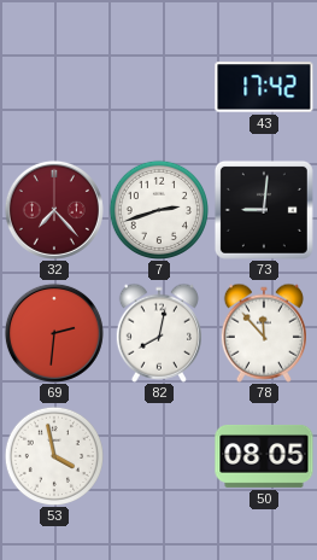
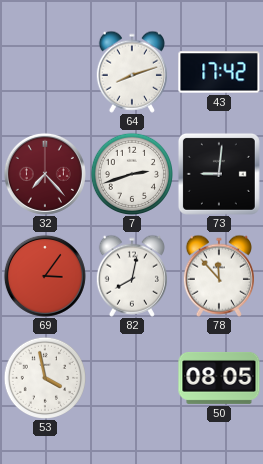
64: none -> 8:12
69: 2:31 -> 3:06
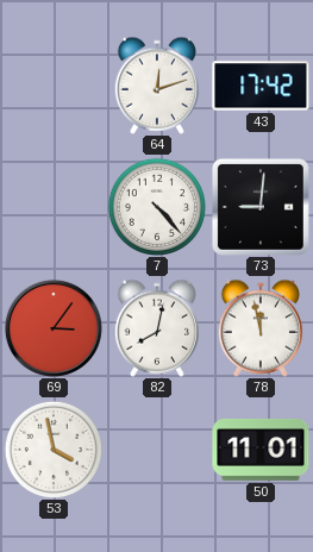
64: 8:12 -> 12:12
32: 7:23 -> none
7: 2:42 -> 4:23
78: 11:53 -> 11:58
50: 08:05 -> 11:01
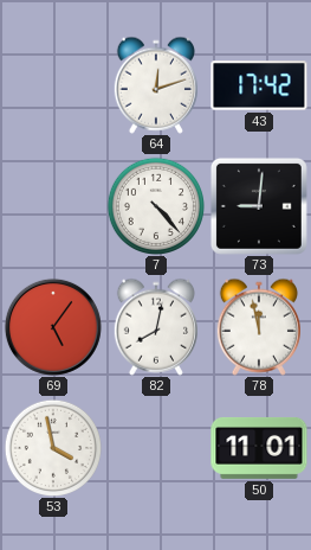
69: 3:06 -> 5:06
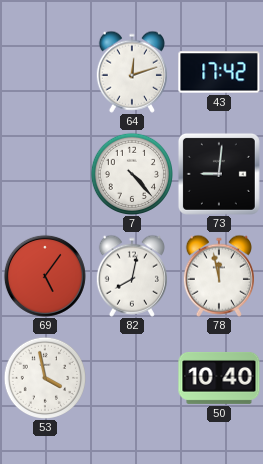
50: 11:01 -> 10:40
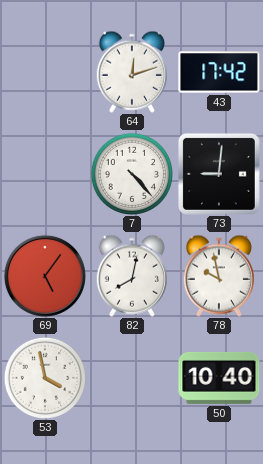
78: 11:58 -> 9:58
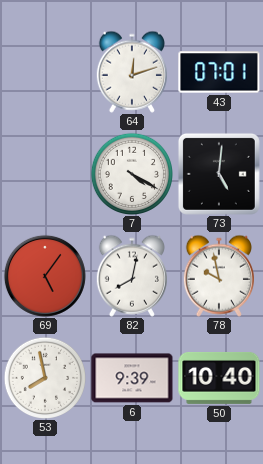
43: 17:42 -> 07:01
7: 4:23 -> 4:20
73: 9:01 -> 5:01
53: 3:58 -> 7:58
6: none -> 9:39
